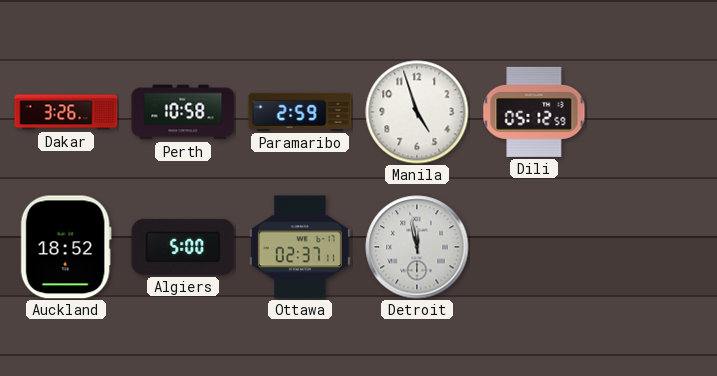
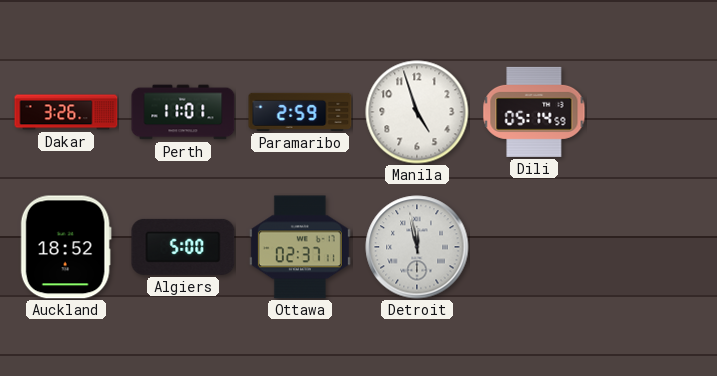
Perth: 10:58 -> 11:01
Dili: 05:12 -> 05:14
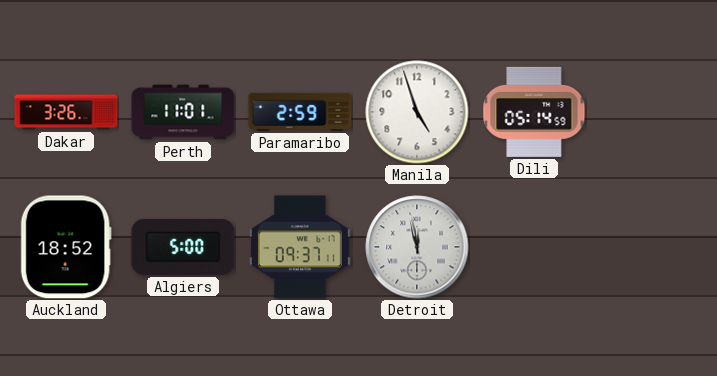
Ottawa: 02:37 -> 09:37
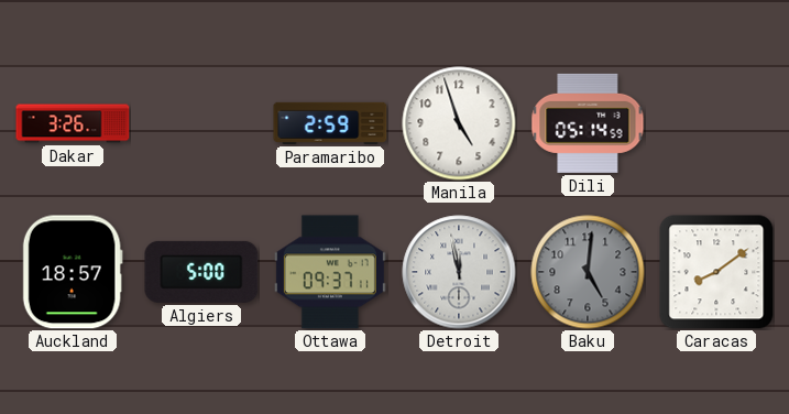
Perth: 11:01 -> none
Auckland: 18:52 -> 18:57
Baku: none -> 5:01
Caracas: none -> 8:09
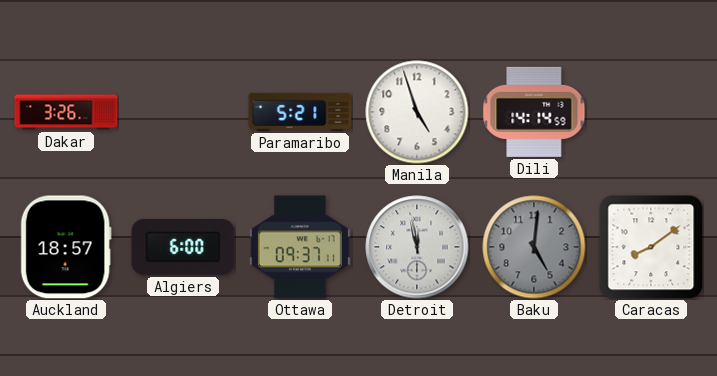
Paramaribo: 2:59 -> 5:21
Dili: 05:14 -> 14:14
Algiers: 5:00 -> 6:00
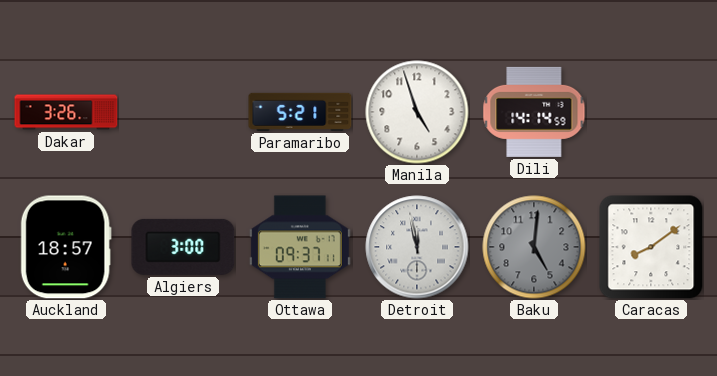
Algiers: 6:00 -> 3:00
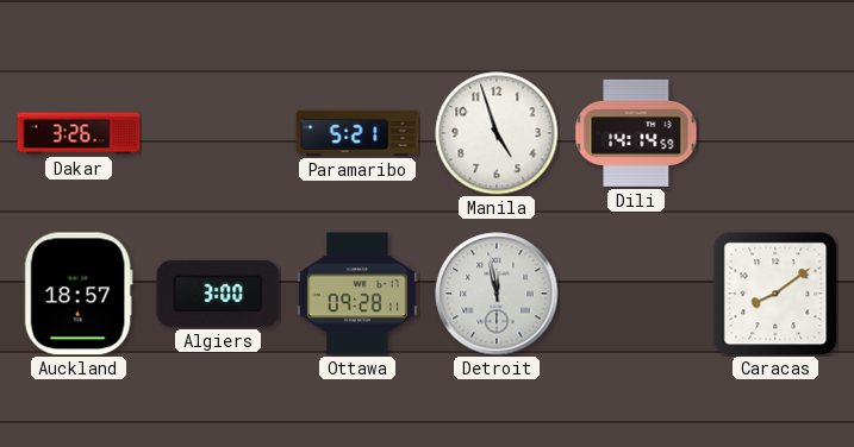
Ottawa: 09:37 -> 09:28
Baku: 5:01 -> none
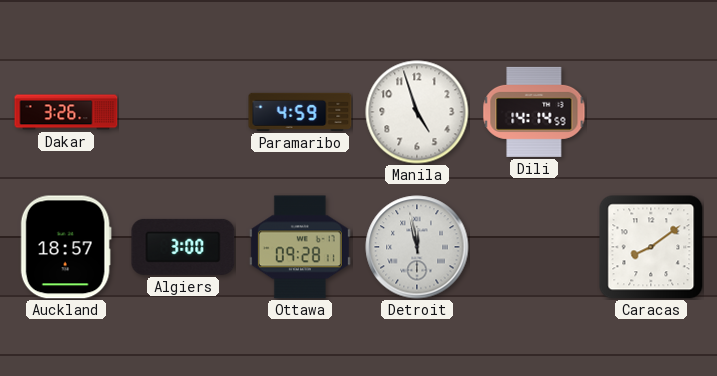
Paramaribo: 5:21 -> 4:59
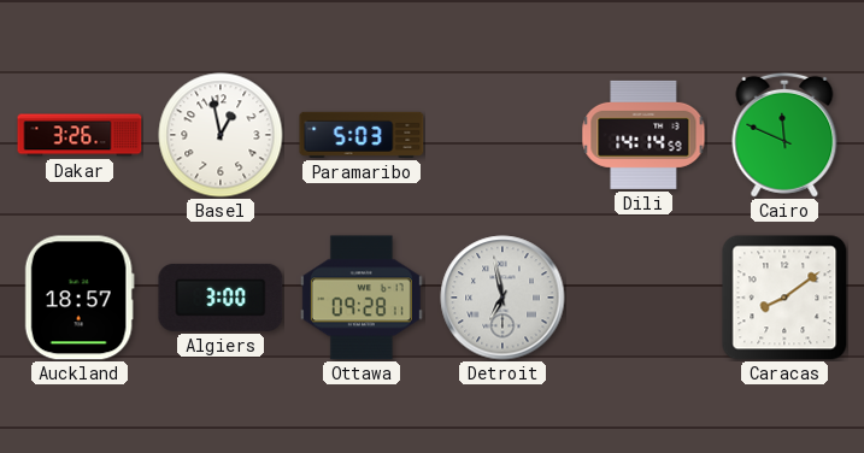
Basel: none -> 12:58
Paramaribo: 4:59 -> 5:03
Manila: 4:57 -> none
Cairo: none -> 11:49
Detroit: 11:58 -> 6:58
